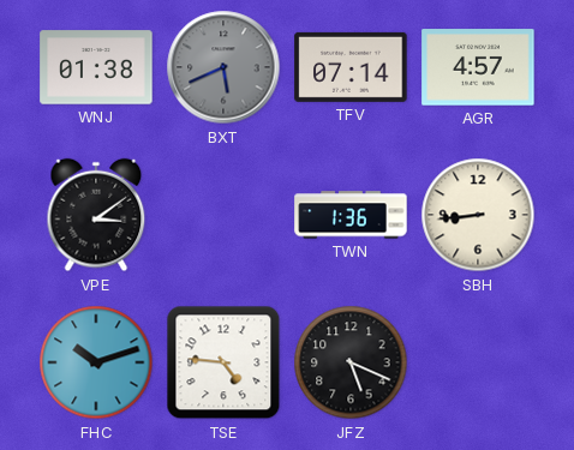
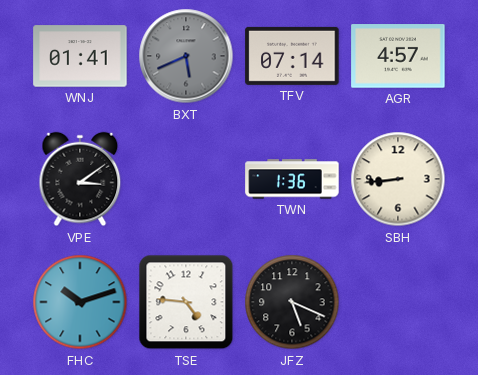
WNJ: 01:38 -> 01:41
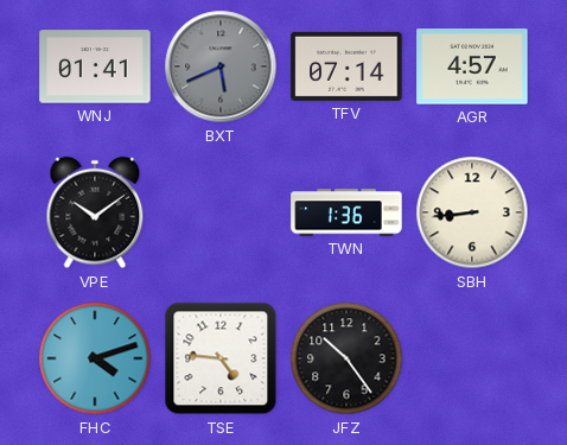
VPE: 3:09 -> 10:09
FHC: 10:12 -> 4:12
JFZ: 5:19 -> 10:24
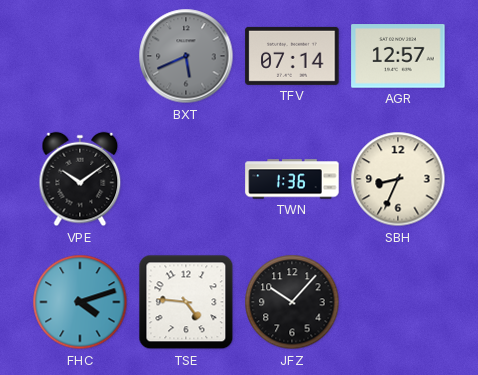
WNJ: 01:41 -> none
AGR: 4:57 -> 12:57
SBH: 8:44 -> 8:34
JFZ: 10:24 -> 10:07
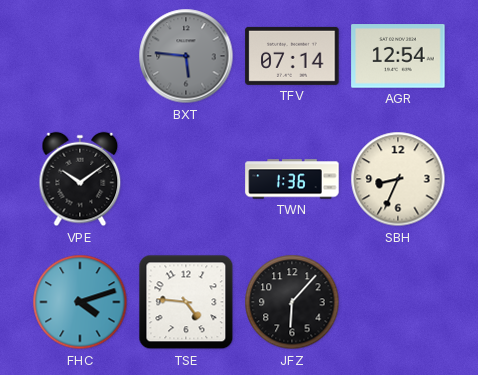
BXT: 5:41 -> 5:46
AGR: 12:57 -> 12:54
JFZ: 10:07 -> 6:07
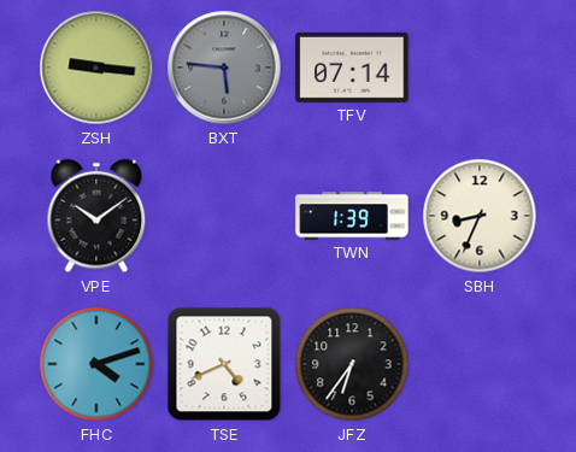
ZSH: none -> 9:16
AGR: 12:54 -> none
TWN: 1:36 -> 1:39
TSE: 4:46 -> 4:41
JFZ: 6:07 -> 6:36
